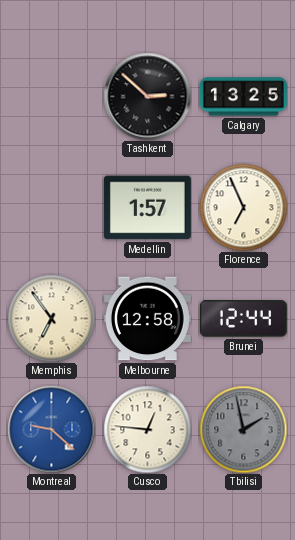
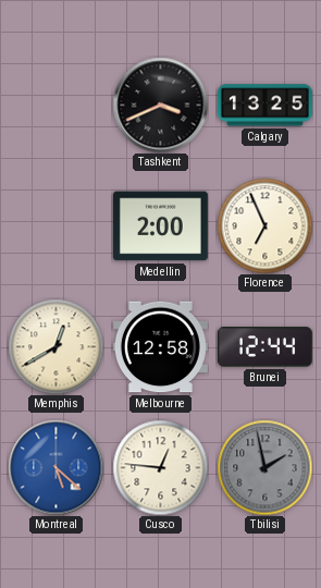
Tashkent: 2:52 -> 3:41
Medellin: 1:57 -> 2:00
Memphis: 6:54 -> 12:40
Montreal: 9:22 -> 5:22
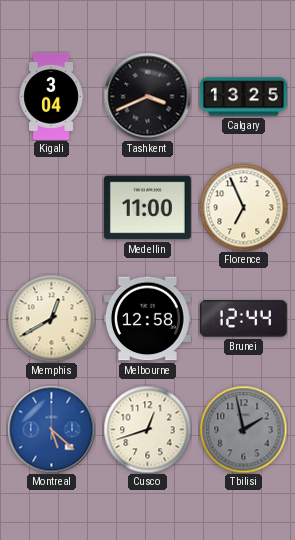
Kigali: none -> 3:04
Medellin: 2:00 -> 11:00
Cusco: 12:46 -> 12:42
